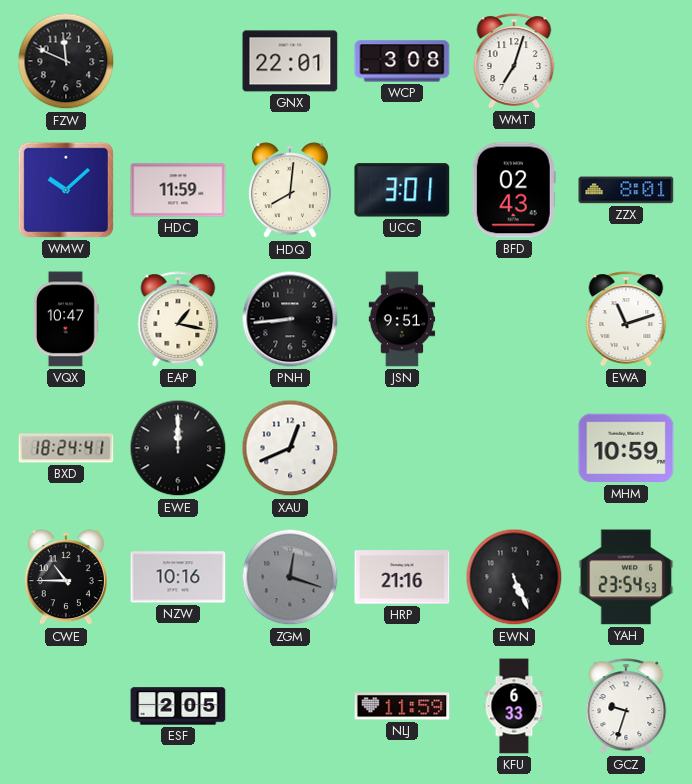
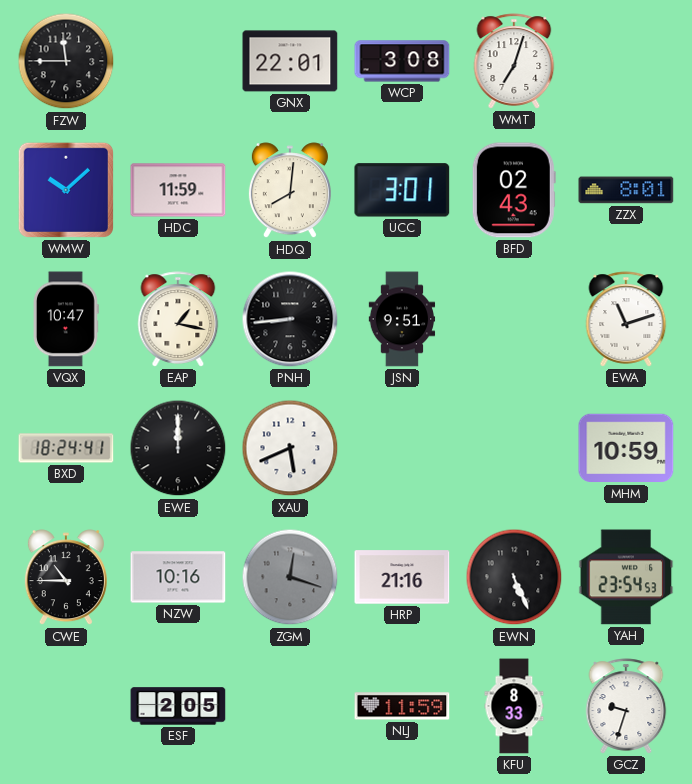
FZW: 11:49 -> 11:45
XAU: 12:41 -> 5:41
KFU: 6:33 -> 8:33
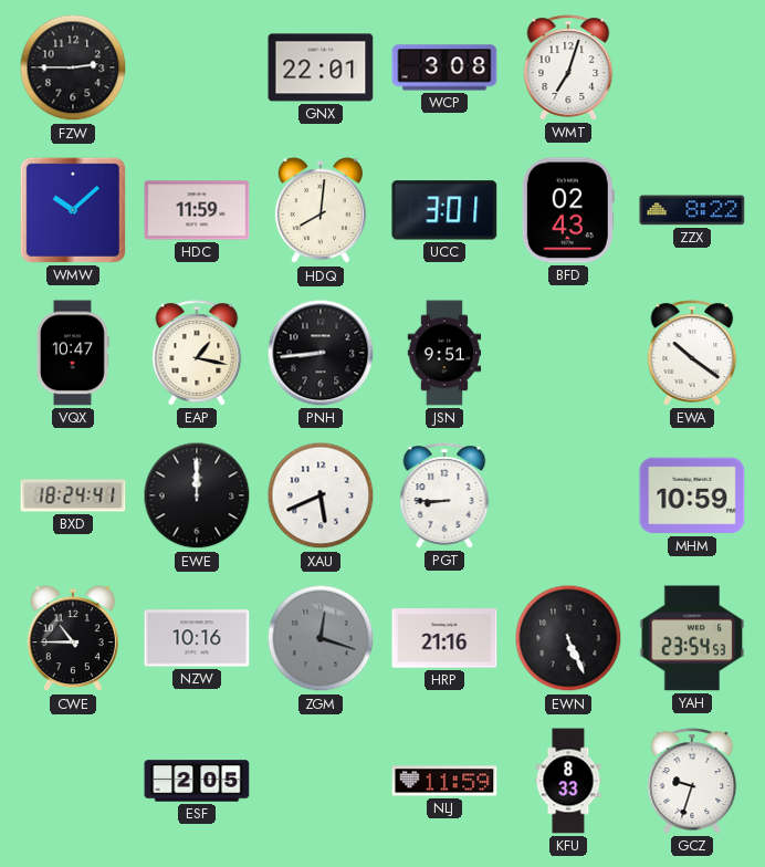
FZW: 11:45 -> 2:45
ZZX: 8:01 -> 8:22
EWA: 11:12 -> 10:21
PGT: none -> 8:45
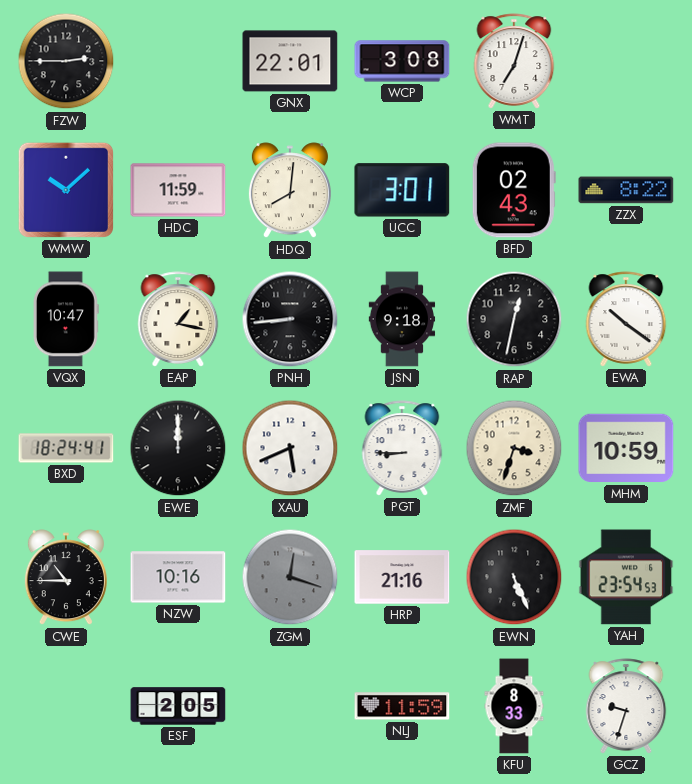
JSN: 9:51 -> 9:18
RAP: none -> 12:32
ZMF: none -> 3:33
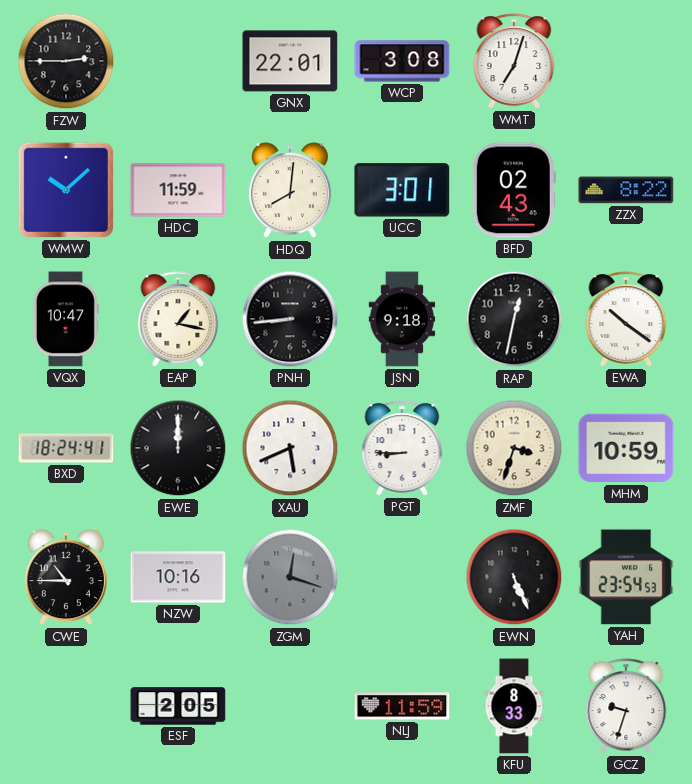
HRP: 21:16 -> none
